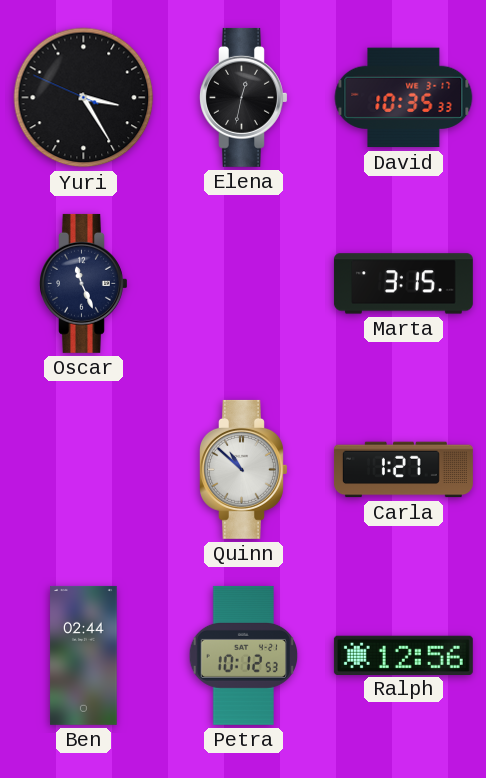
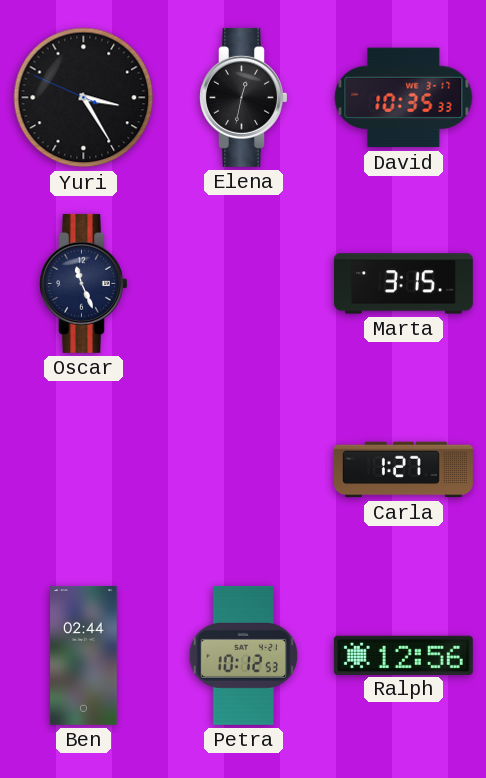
Quinn: 10:52 -> none
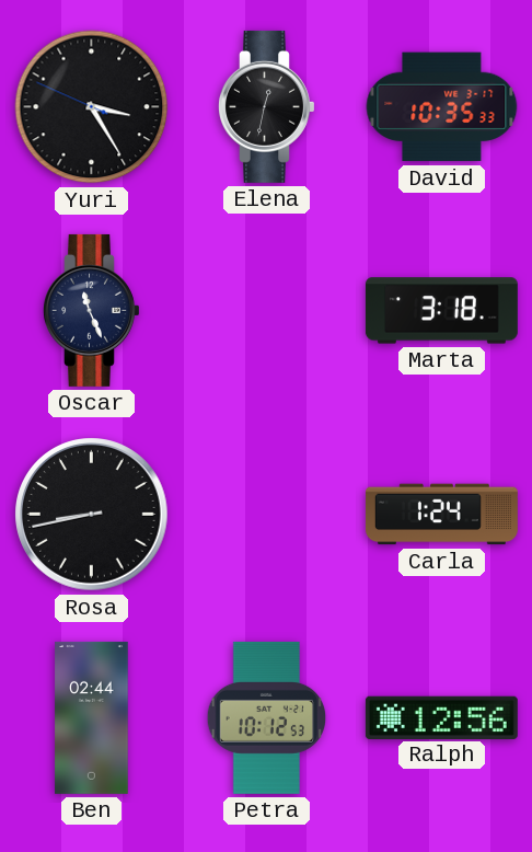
Marta: 3:15 -> 3:18
Rosa: none -> 8:43
Carla: 1:27 -> 1:24
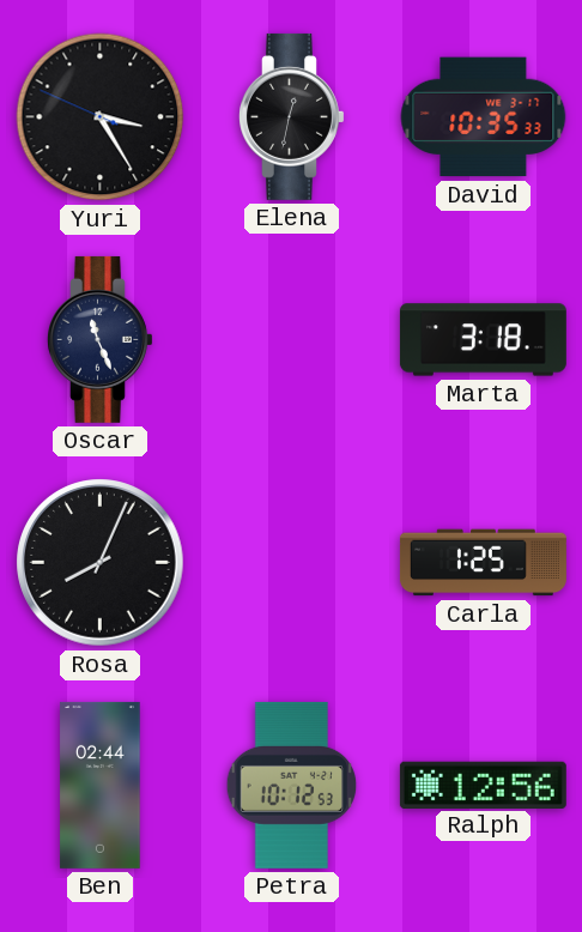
Rosa: 8:43 -> 8:04
Carla: 1:24 -> 1:25
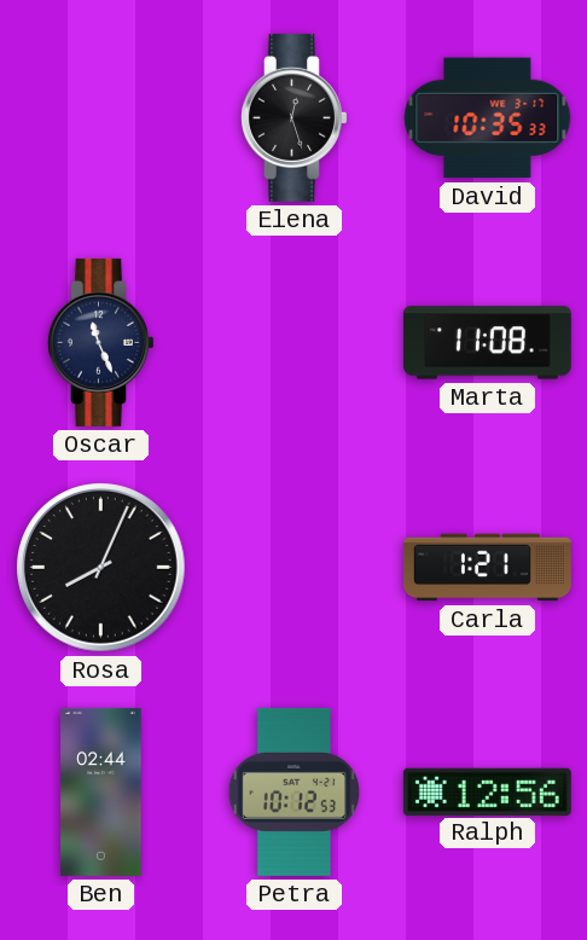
Yuri: 3:24 -> none
Elena: 12:32 -> 12:27
Marta: 3:18 -> 11:08
Carla: 1:25 -> 1:21
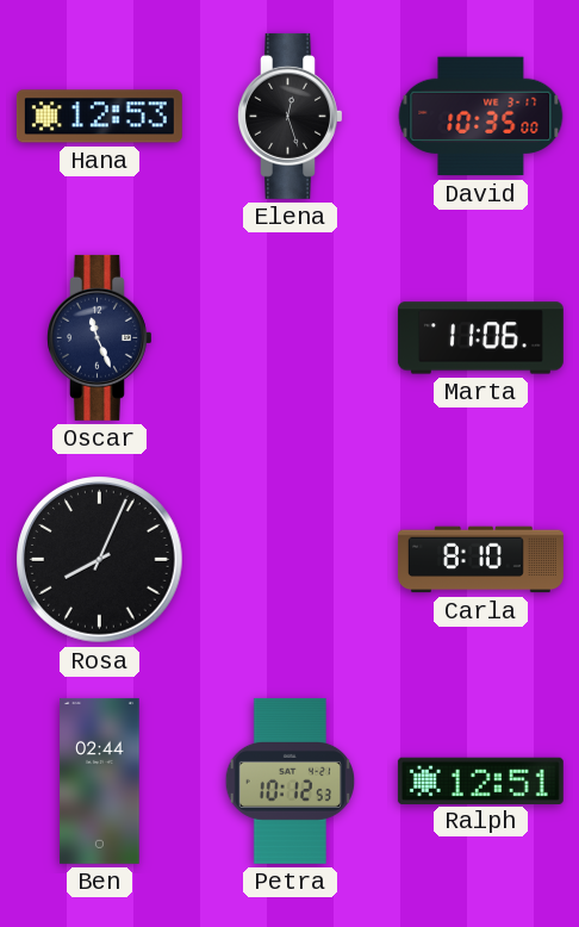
Hana: none -> 12:53
David: 10:35:33 -> 10:35:00
Marta: 11:08 -> 11:06
Carla: 1:21 -> 8:10
Ralph: 12:56 -> 12:51
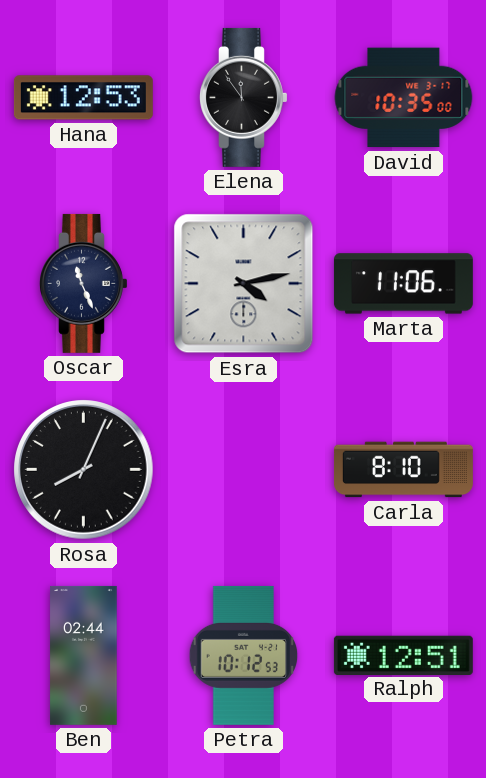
Elena: 12:27 -> 11:54
Esra: none -> 4:13
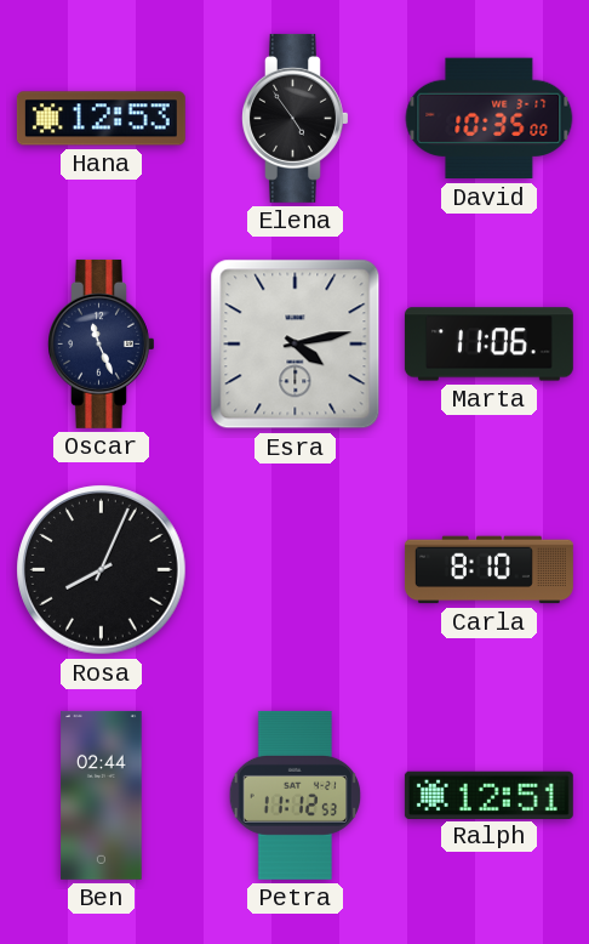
Elena: 11:54 -> 4:54
Petra: 10:12 -> 11:12
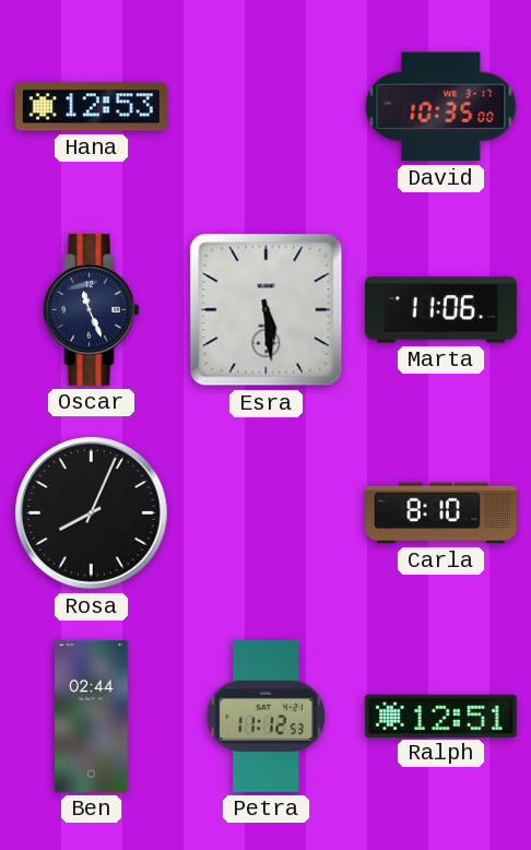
Elena: 4:54 -> none
Esra: 4:13 -> 5:29
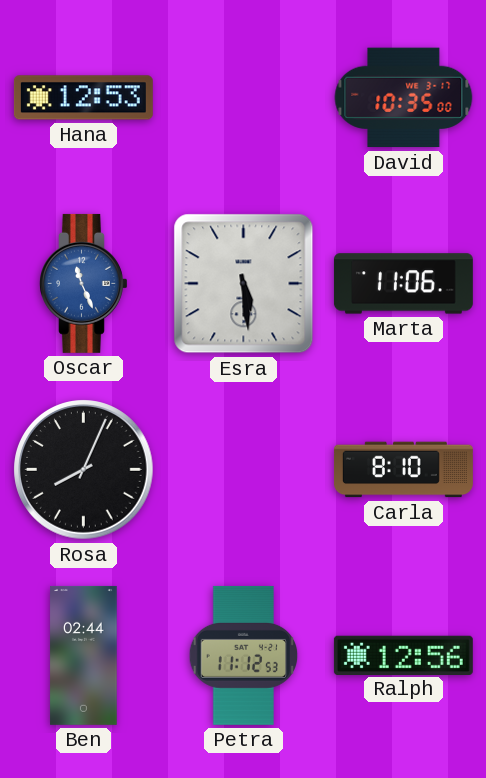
Oscar dial: navy -> blue
Ralph: 12:51 -> 12:56
